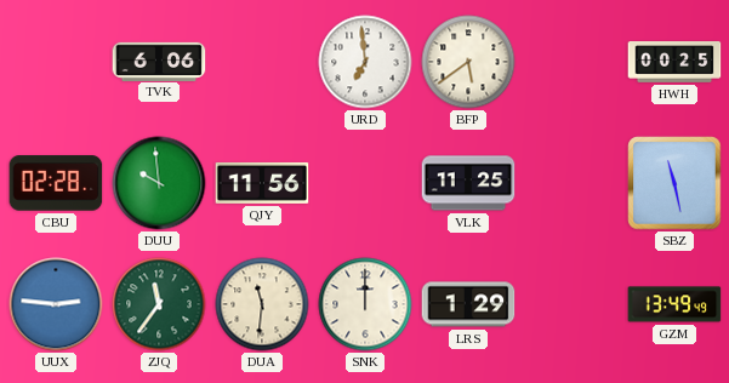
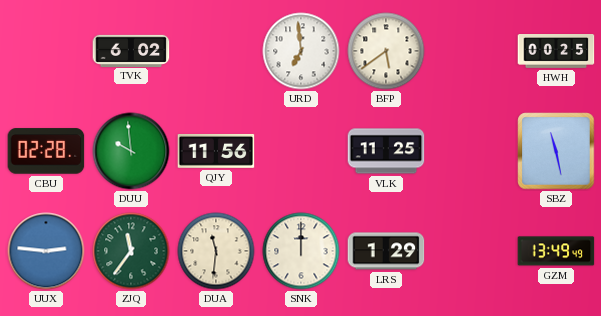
TVK: 6:06 -> 6:02
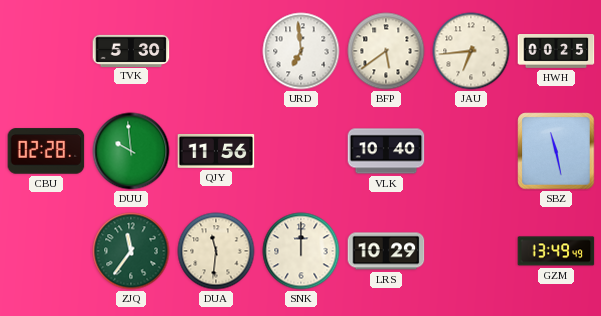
TVK: 6:02 -> 5:30
JAU: none -> 6:44
VLK: 11:25 -> 10:40
UUX: 2:46 -> none
LRS: 1:29 -> 10:29
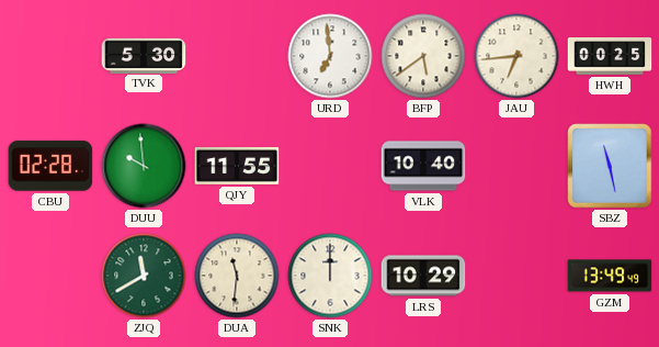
QJY: 11:56 -> 11:55
ZJQ: 11:36 -> 11:40
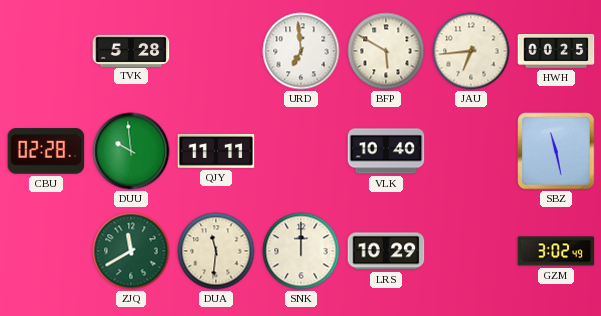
TVK: 5:30 -> 5:28
BFP: 5:39 -> 5:50
QJY: 11:55 -> 11:11
GZM: 13:49 -> 3:02
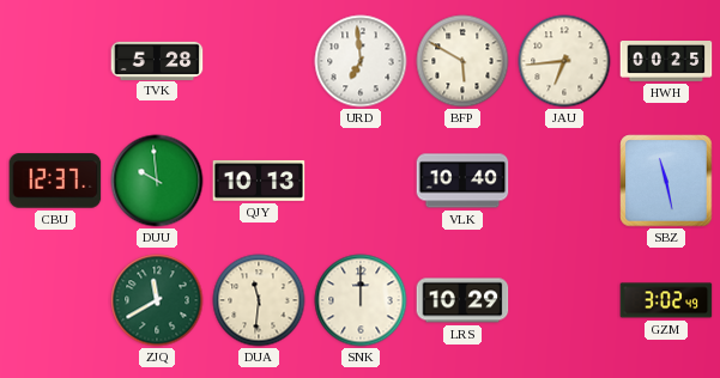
CBU: 02:28 -> 12:37
QJY: 11:11 -> 10:13
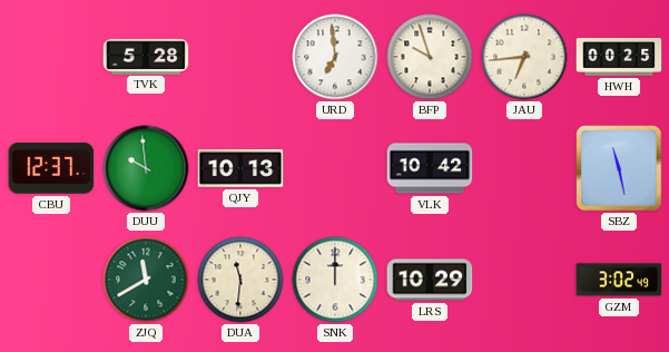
BFP: 5:50 -> 9:57
VLK: 10:40 -> 10:42
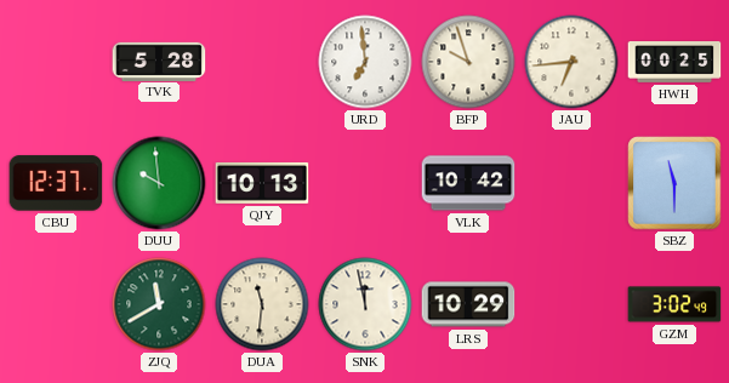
SBZ: 11:28 -> 11:30
SNK: 12:00 -> 11:58
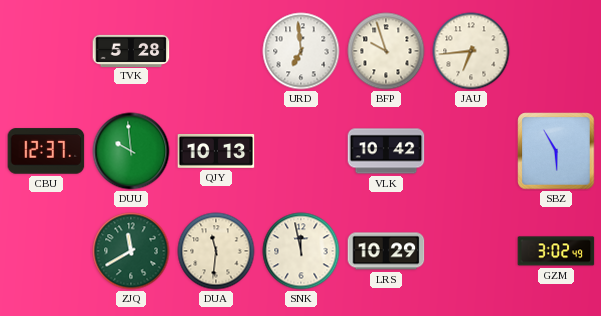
HWH: 00:25 -> none
SBZ: 11:30 -> 5:55
